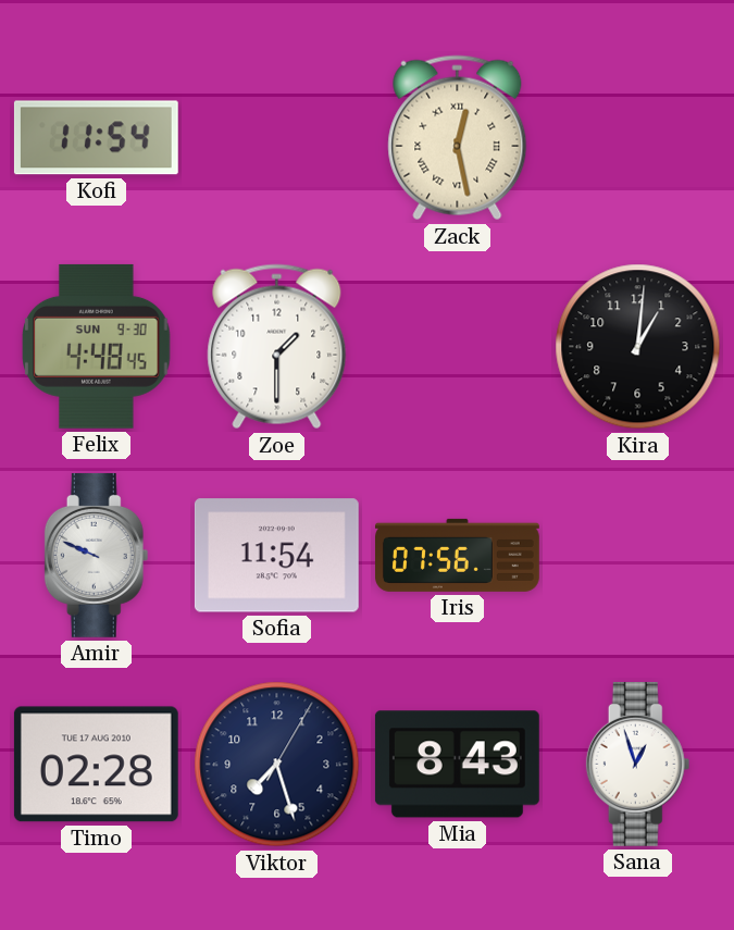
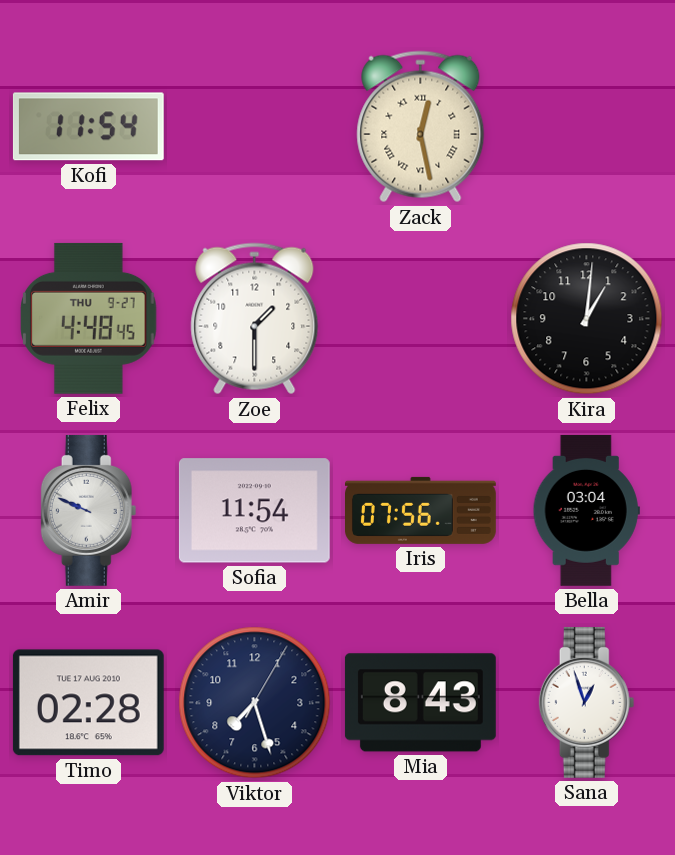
Felix date: SUN 9-30 -> THU 9-27
Bella: none -> 03:04
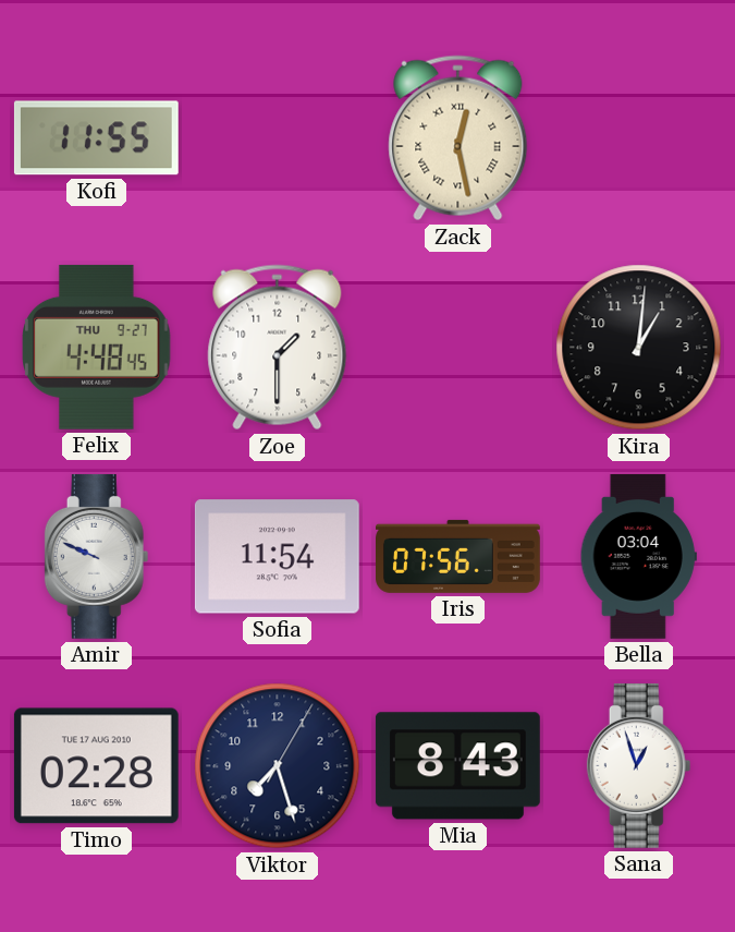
Kofi: 11:54 -> 11:55
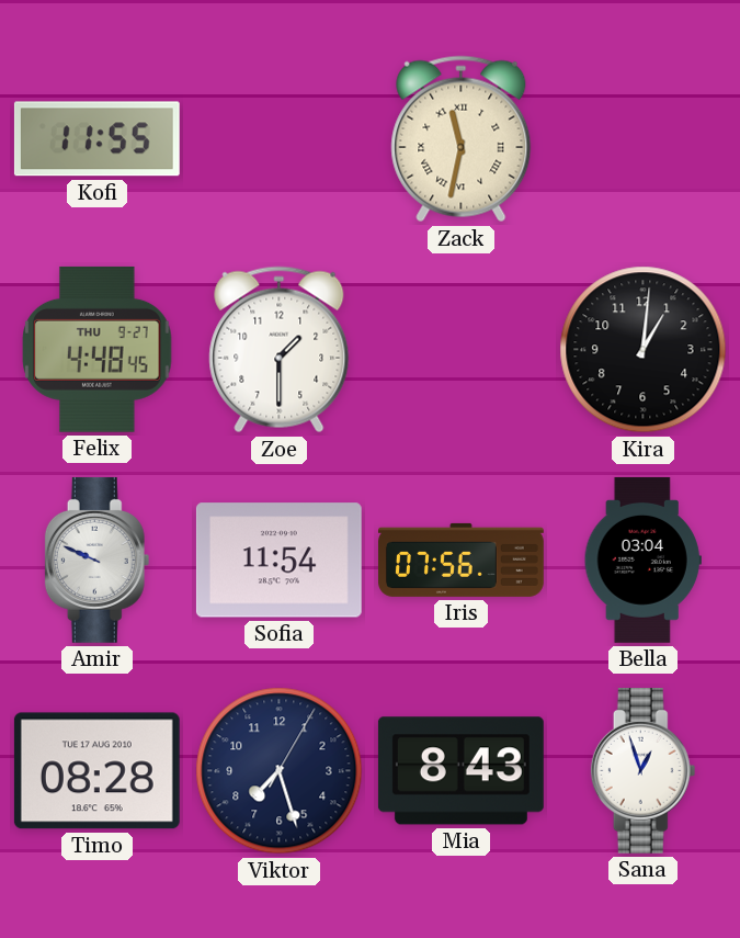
Zack: 12:28 -> 11:32
Timo: 02:28 -> 08:28
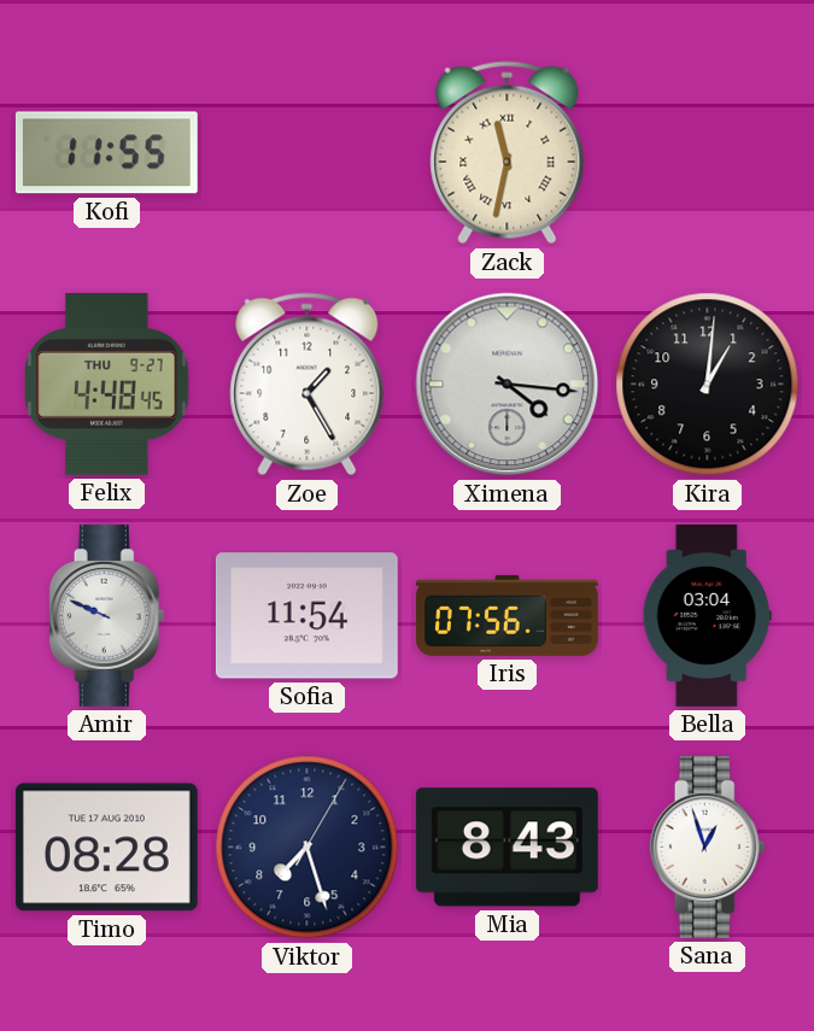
Zoe: 1:30 -> 1:25
Ximena: none -> 4:16
